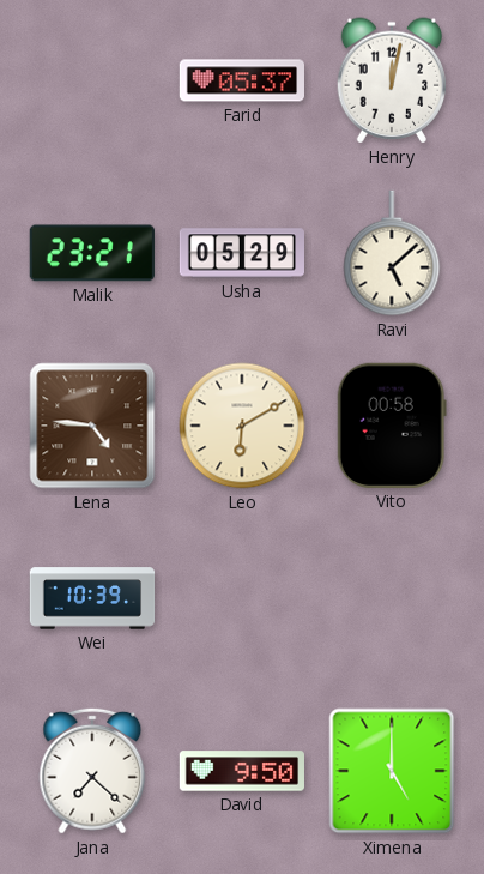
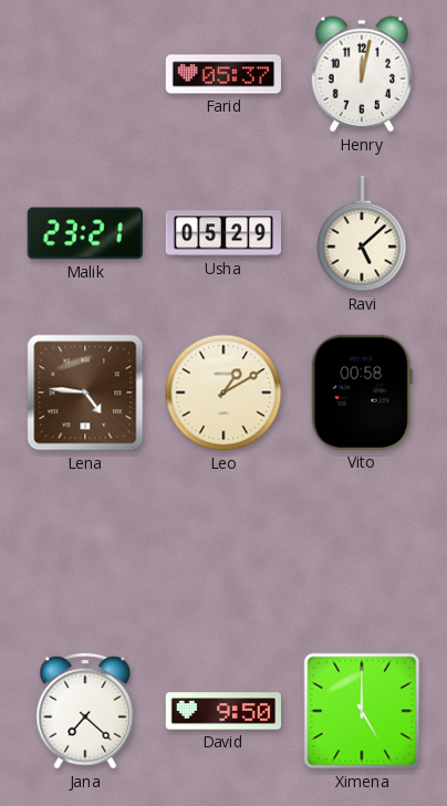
Leo: 6:10 -> 1:10
Wei: 10:39 -> none
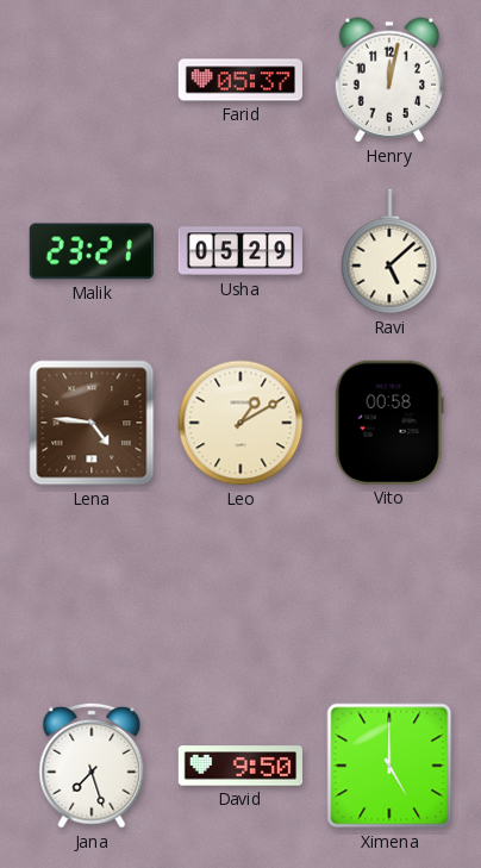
Jana: 7:22 -> 7:27
